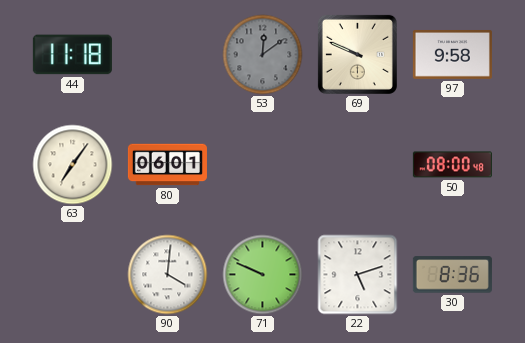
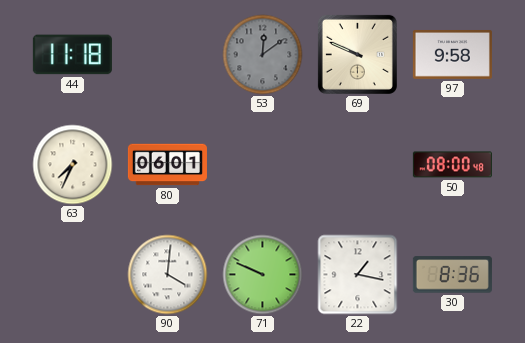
63: 7:06 -> 7:34
22: 5:12 -> 1:17
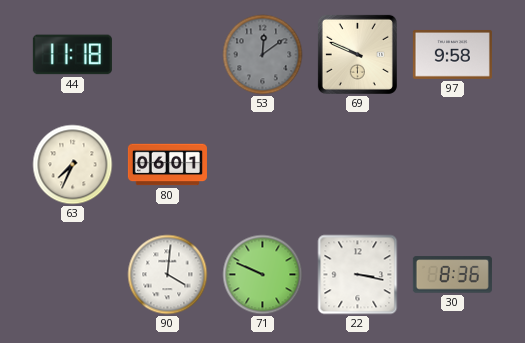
50: 08:00 -> none
22: 1:17 -> 3:17
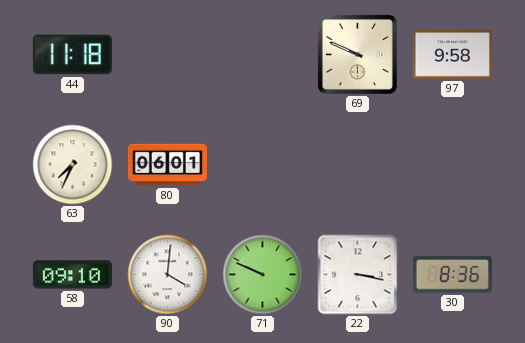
53: 12:09 -> none
58: none -> 09:10
